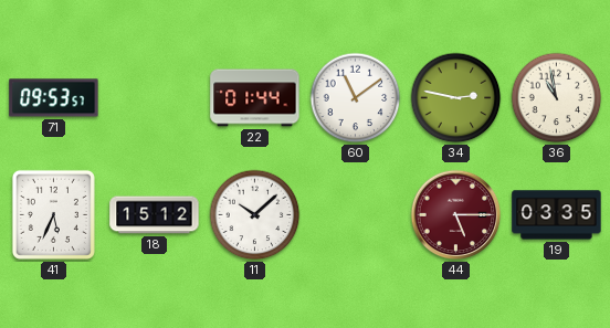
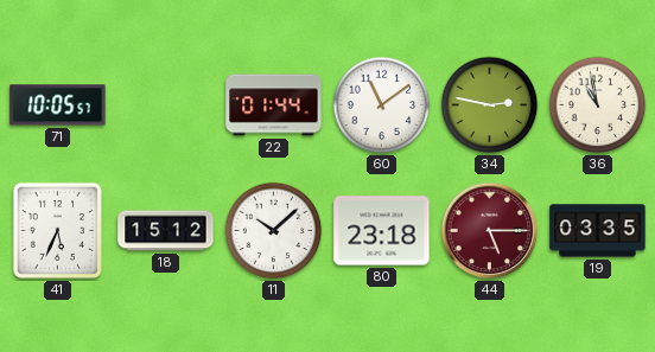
71: 09:53 -> 10:05
80: none -> 23:18
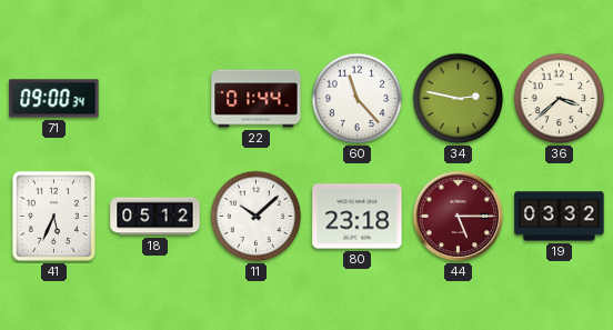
71: 10:05 -> 09:00
60: 11:09 -> 11:23
36: 10:58 -> 3:38
18: 15:12 -> 05:12
19: 03:35 -> 03:32
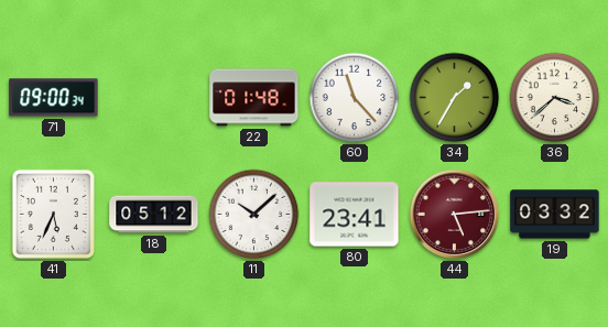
22: 01:44 -> 01:48
34: 2:47 -> 1:35
80: 23:18 -> 23:41
44: 5:15 -> 5:14
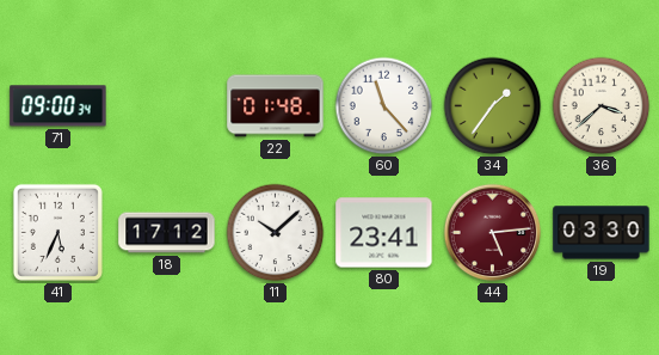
34: 1:35 -> 1:36
18: 05:12 -> 17:12
19: 03:32 -> 03:30
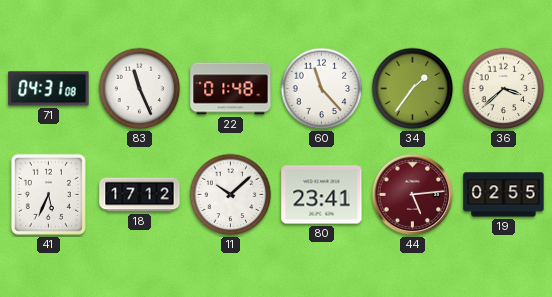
71: 09:00 -> 04:31
83: none -> 11:26
19: 03:30 -> 02:55
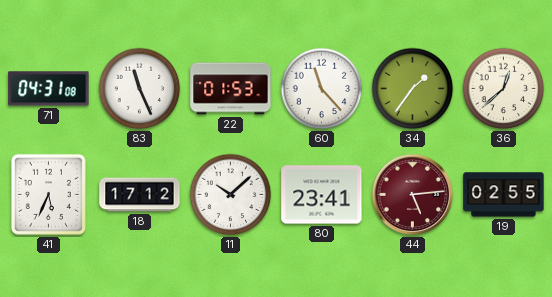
22: 01:48 -> 01:53
36: 3:38 -> 12:38
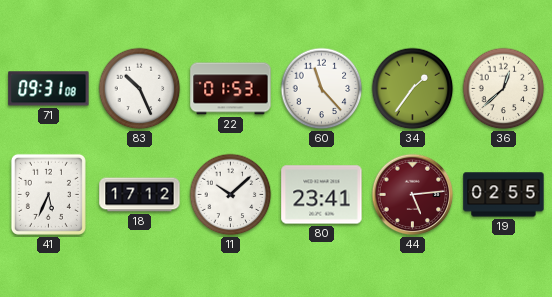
71: 04:31 -> 09:31
83: 11:26 -> 10:26
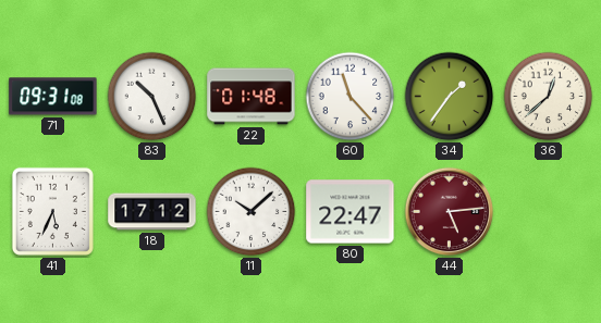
22: 01:53 -> 01:48
80: 23:41 -> 22:47
19: 02:55 -> none
